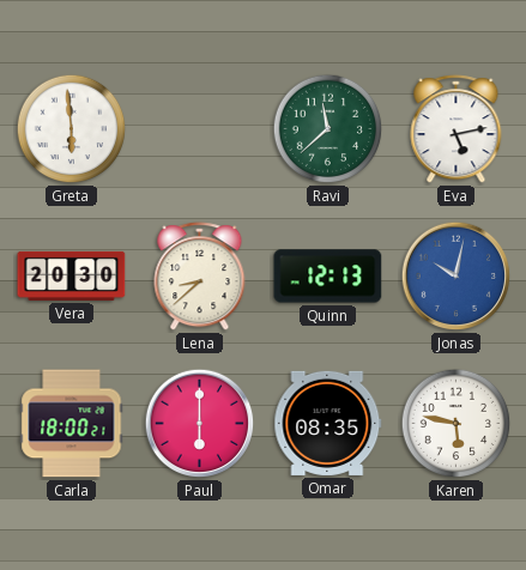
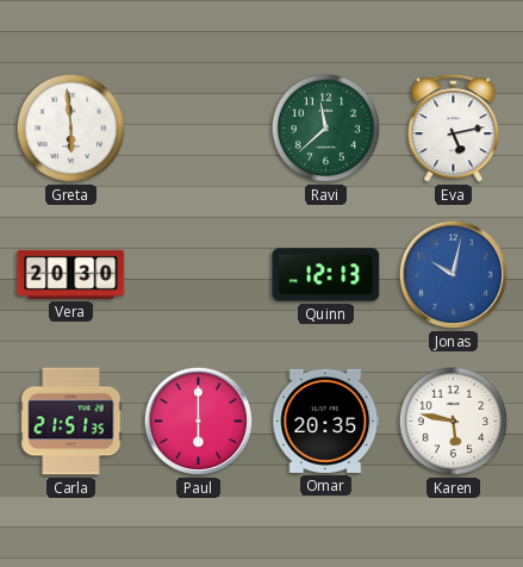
Lena: 8:38 -> none
Carla: 18:00 -> 21:51
Omar: 08:35 -> 20:35
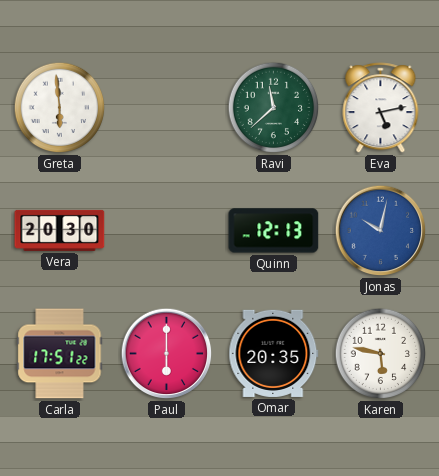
Carla: 21:51 -> 17:51
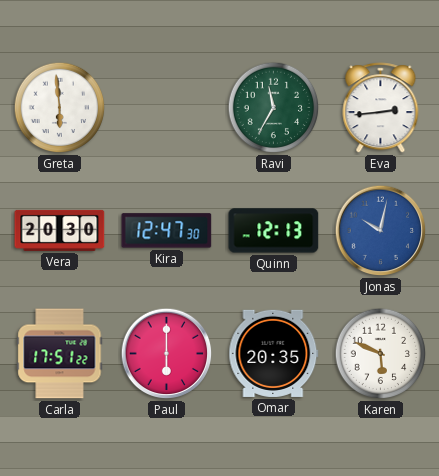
Ravi: 11:38 -> 11:35
Eva: 5:13 -> 2:44
Kira: none -> 12:47
Karen: 5:47 -> 5:49
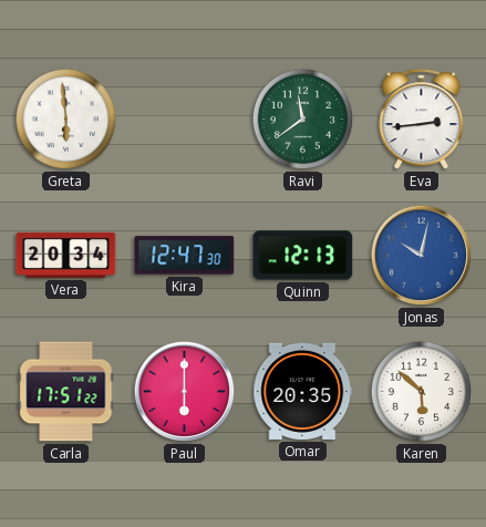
Ravi: 11:35 -> 11:39
Vera: 20:30 -> 20:34
Karen: 5:49 -> 5:52
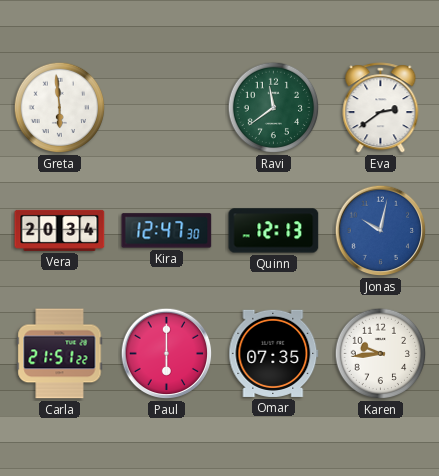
Eva: 2:44 -> 2:39
Carla: 17:51 -> 21:51
Omar: 20:35 -> 07:35
Karen: 5:52 -> 9:44
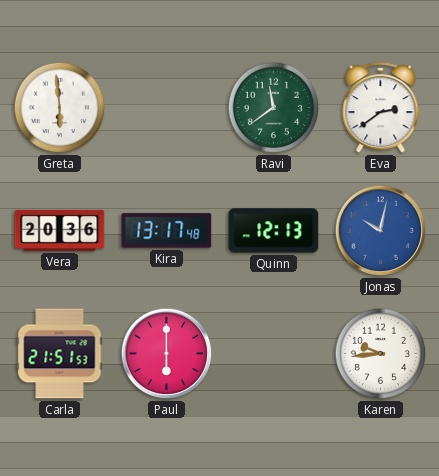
Vera: 20:34 -> 20:36
Kira: 12:47 -> 13:17
Carla: 21:51:22 -> 21:51:53
Omar: 07:35 -> none
